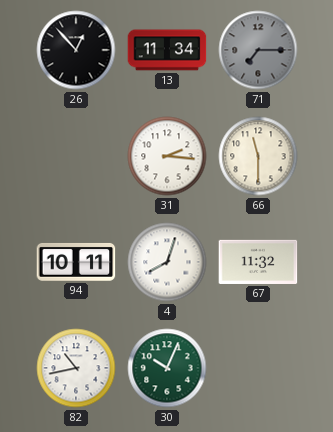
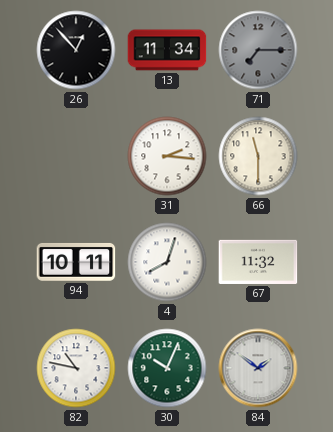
82: 10:43 -> 10:47
84: none -> 1:51
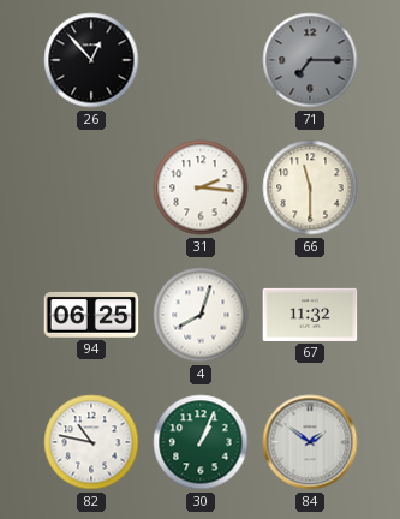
13: 11:34 -> none
94: 10:11 -> 06:25
30: 10:04 -> 1:04
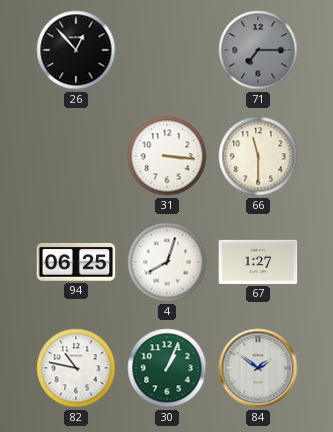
31: 2:16 -> 3:16
67: 11:32 -> 1:27
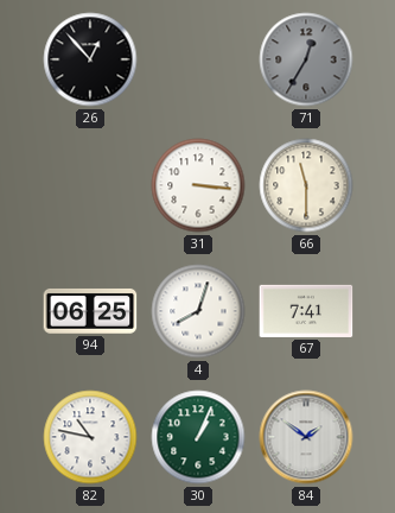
71: 7:15 -> 12:35
67: 1:27 -> 7:41
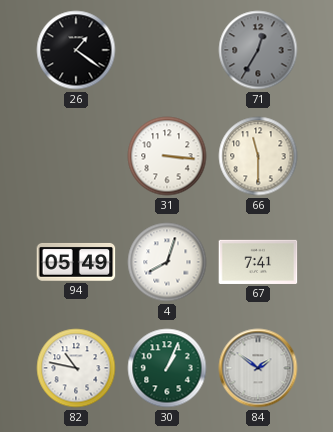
26: 12:53 -> 1:21
94: 06:25 -> 05:49
